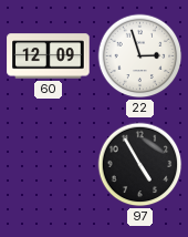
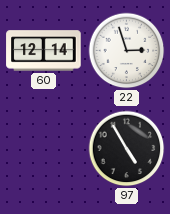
60: 12:09 -> 12:14
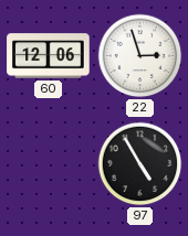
60: 12:14 -> 12:06
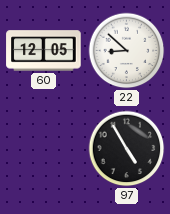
60: 12:06 -> 12:05
22: 2:57 -> 8:52
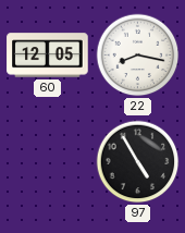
22: 8:52 -> 8:17
